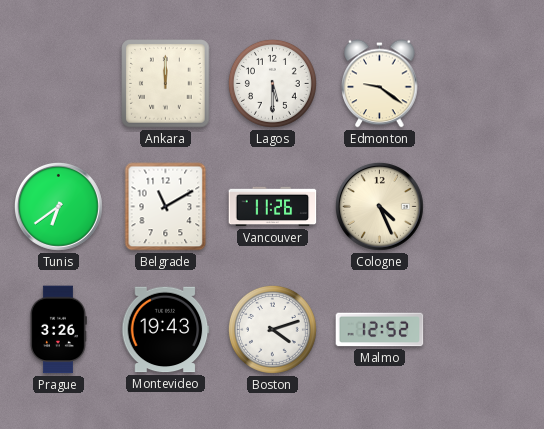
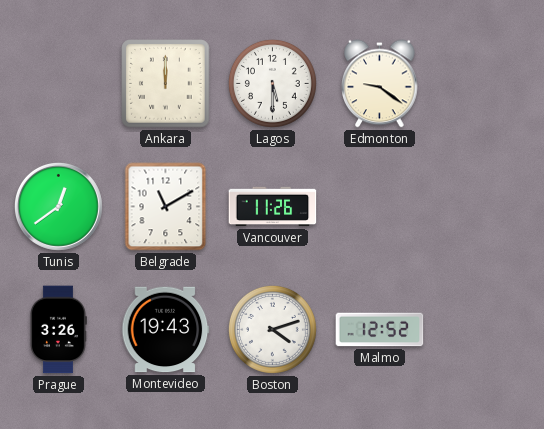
Tunis: 6:39 -> 12:39
Cologne: 4:26 -> none
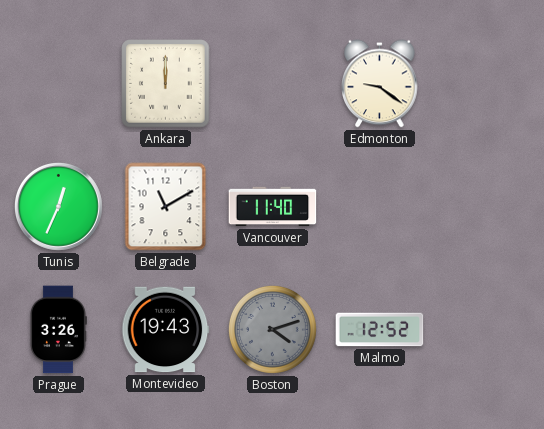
Lagos: 5:30 -> none
Tunis: 12:39 -> 12:34
Vancouver: 11:26 -> 11:40
Boston dial: white -> grey
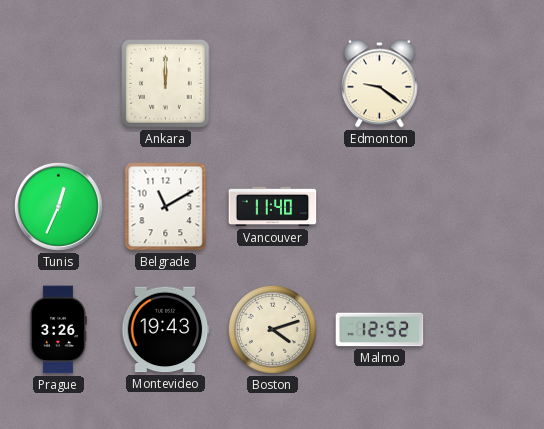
Boston dial: grey -> cream
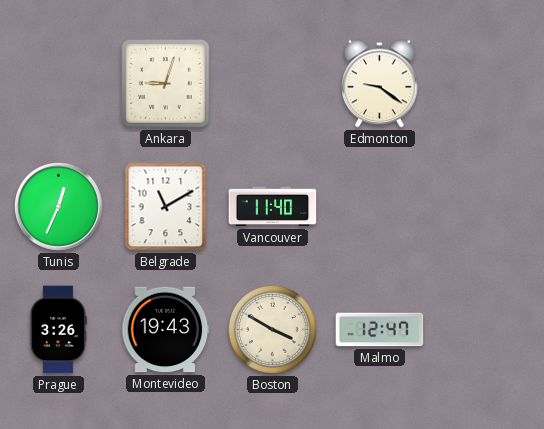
Ankara: 12:00 -> 9:03
Boston: 4:12 -> 3:50
Malmo: 12:52 -> 12:47
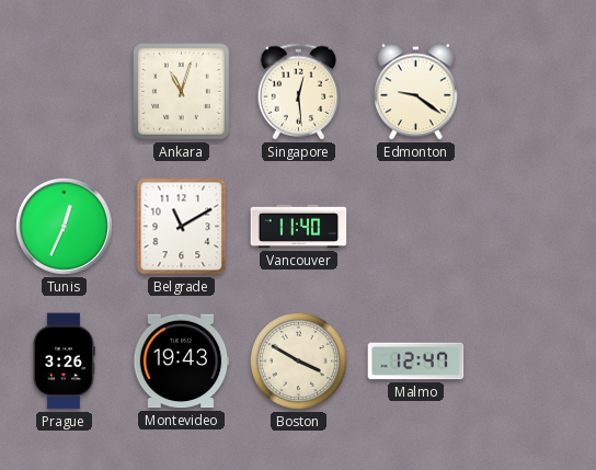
Ankara: 9:03 -> 11:03
Singapore: none -> 12:29
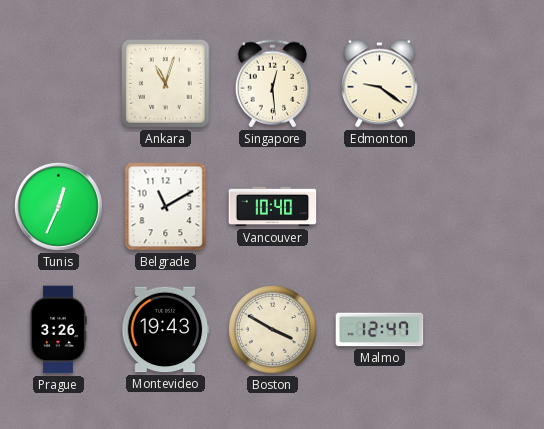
Vancouver: 11:40 -> 10:40
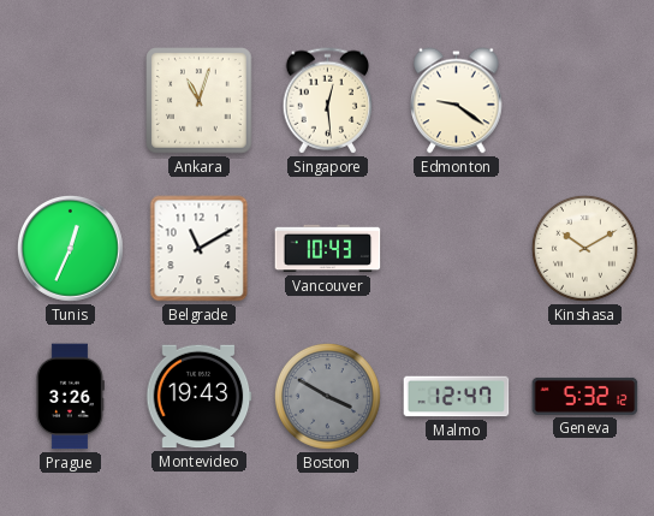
Vancouver: 10:40 -> 10:43
Kinshasa: none -> 10:10
Boston dial: cream -> grey
Geneva: none -> 5:32
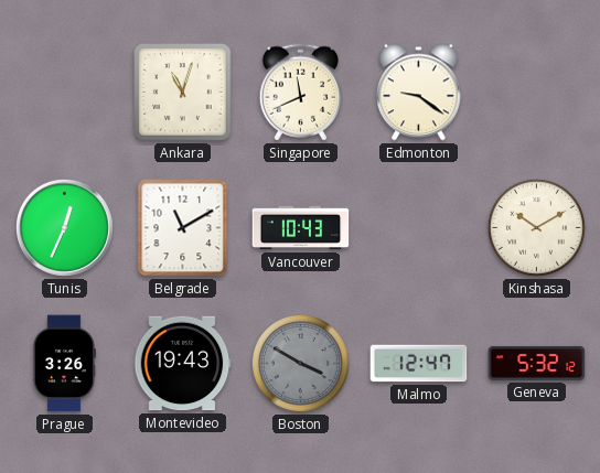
Singapore: 12:29 -> 11:41
